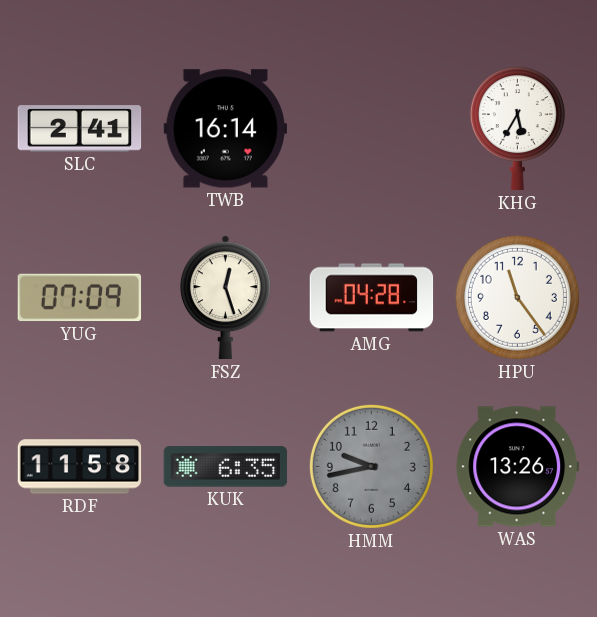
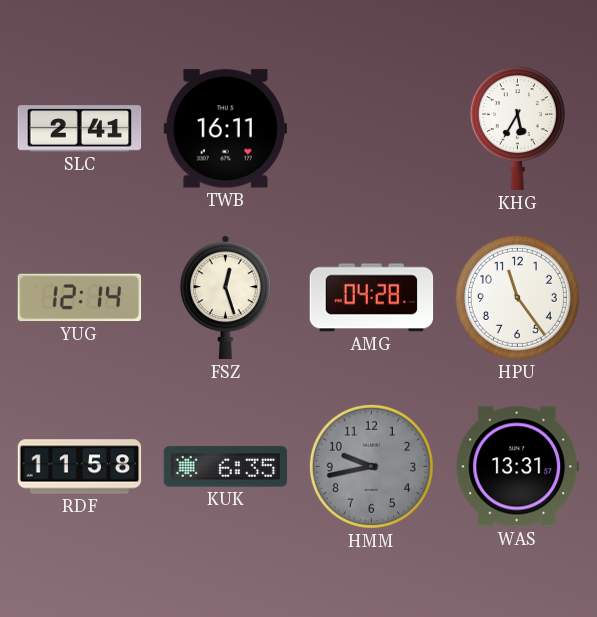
TWB: 16:14 -> 16:11
YUG: 07:09 -> 12:14
WAS: 13:26 -> 13:31
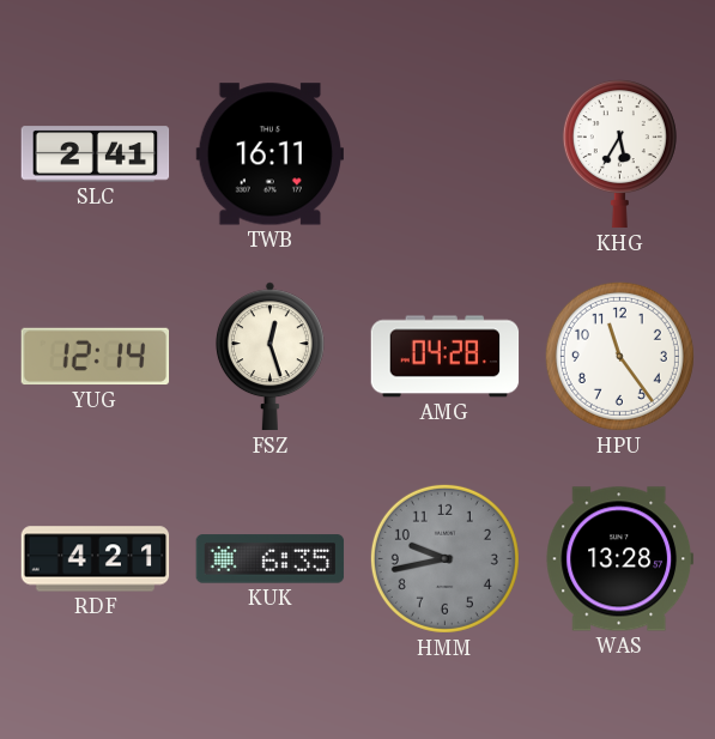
RDF: 11:58 -> 4:21
WAS: 13:31 -> 13:28
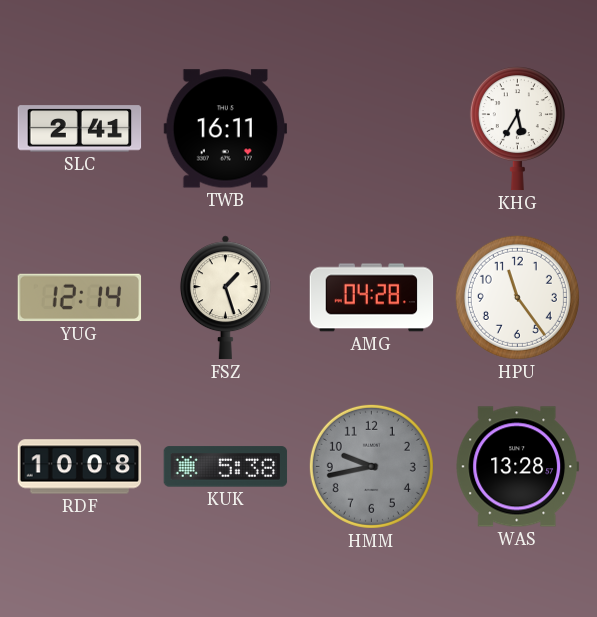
FSZ: 12:27 -> 1:27
RDF: 4:21 -> 10:08
KUK: 6:35 -> 5:38
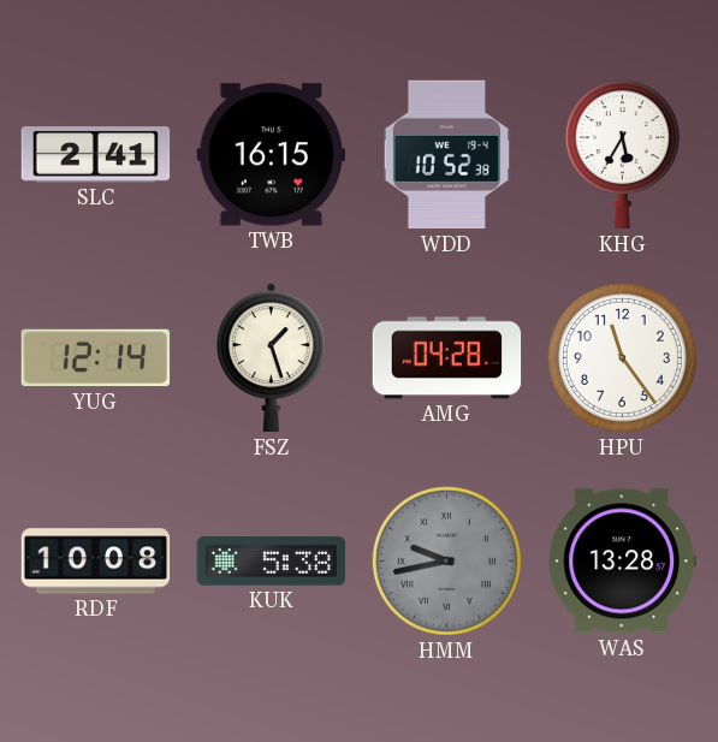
TWB: 16:11 -> 16:15
WDD: none -> 10:52
HMM numerals: Arabic -> Roman
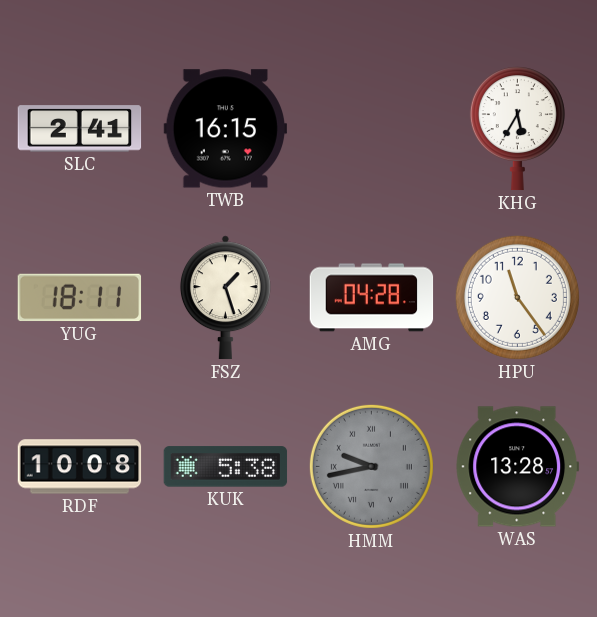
WDD: 10:52 -> none
YUG: 12:14 -> 18:11
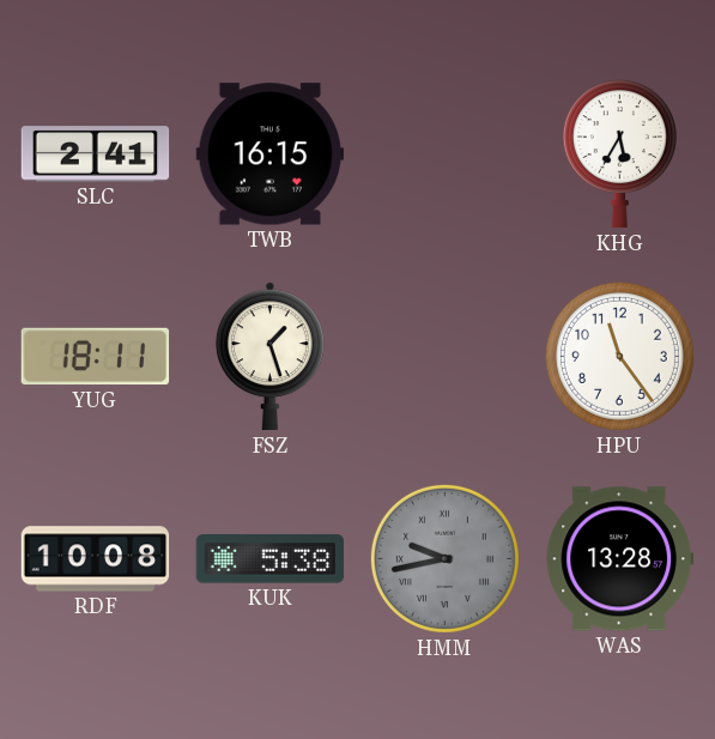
AMG: 04:28 -> none
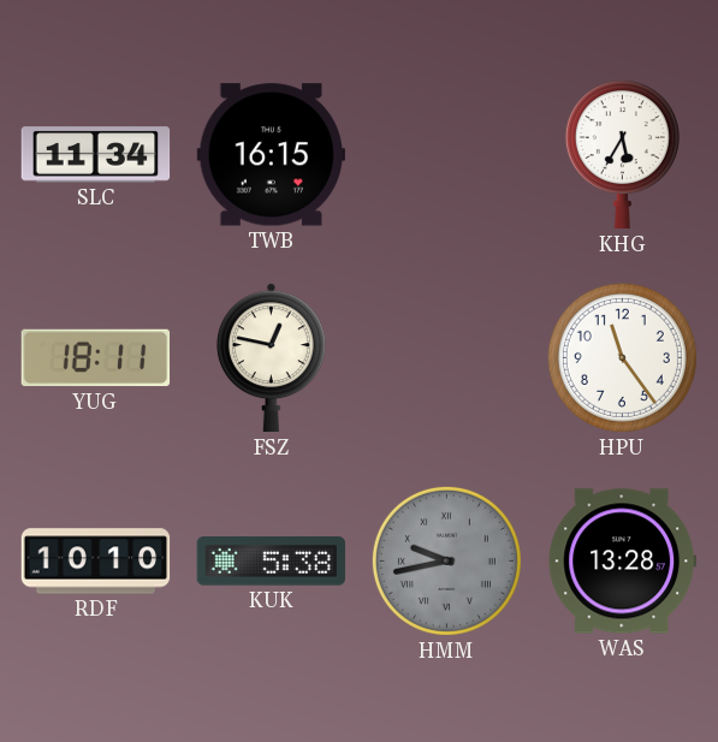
SLC: 2:41 -> 11:34
FSZ: 1:27 -> 12:47
RDF: 10:08 -> 10:10
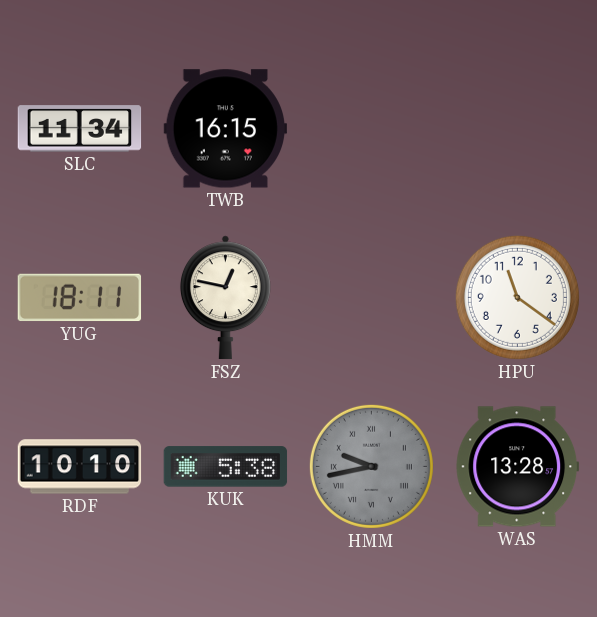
KHG: 5:35 -> none
HPU: 11:24 -> 11:21
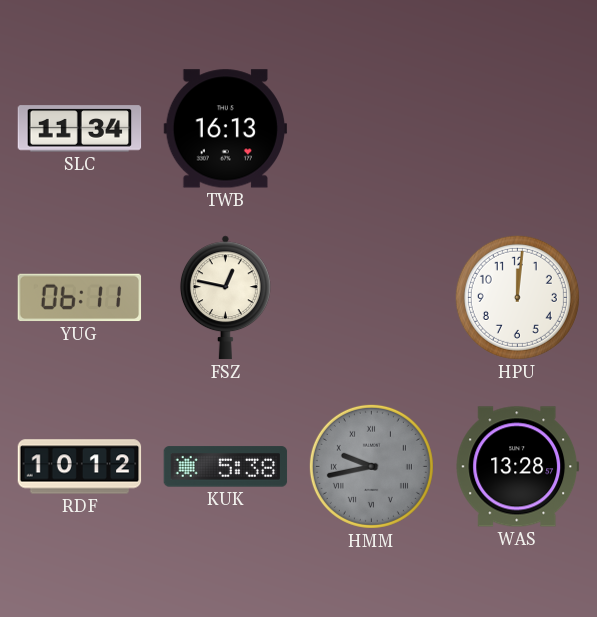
TWB: 16:15 -> 16:13
YUG: 18:11 -> 06:11
HPU: 11:21 -> 12:01
RDF: 10:10 -> 10:12
